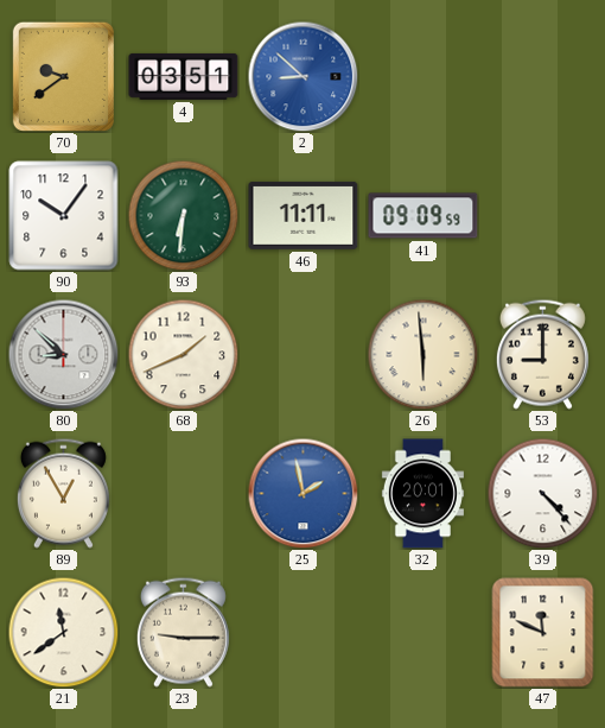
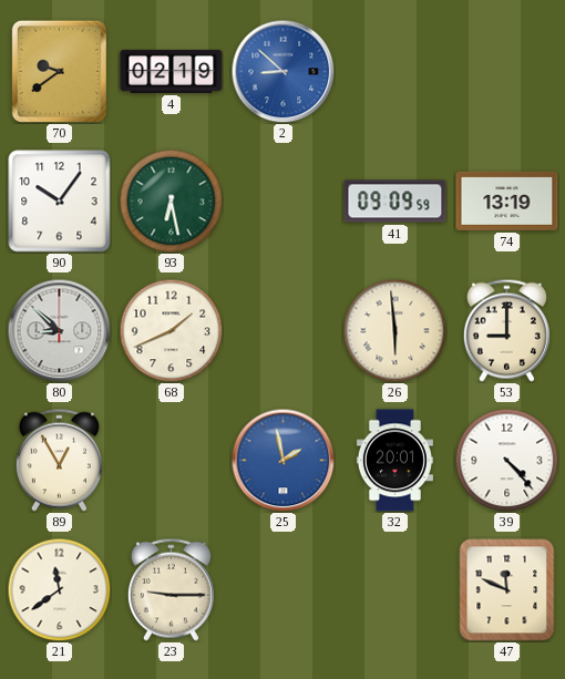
4: 03:51 -> 02:19
93: 6:31 -> 6:28
46: 11:11 -> none
74: none -> 13:19
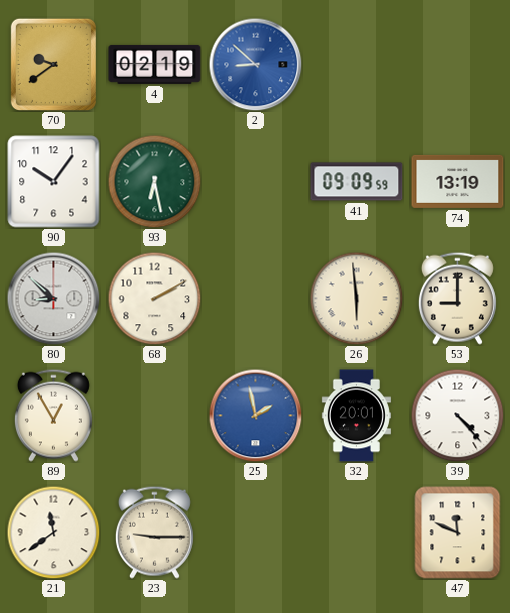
68: 1:41 -> 2:10
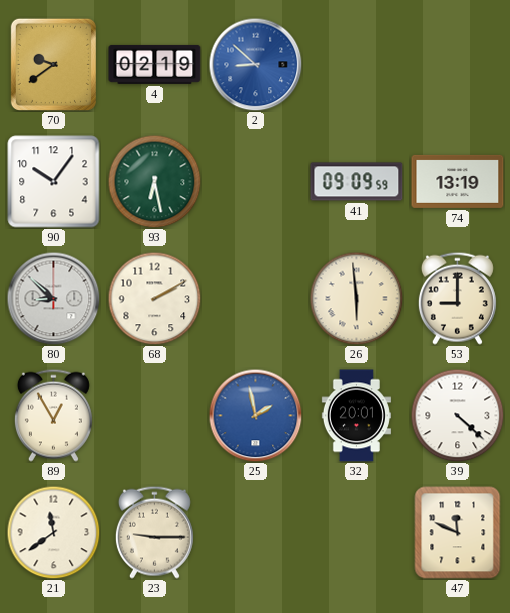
39: 4:23 -> 4:22
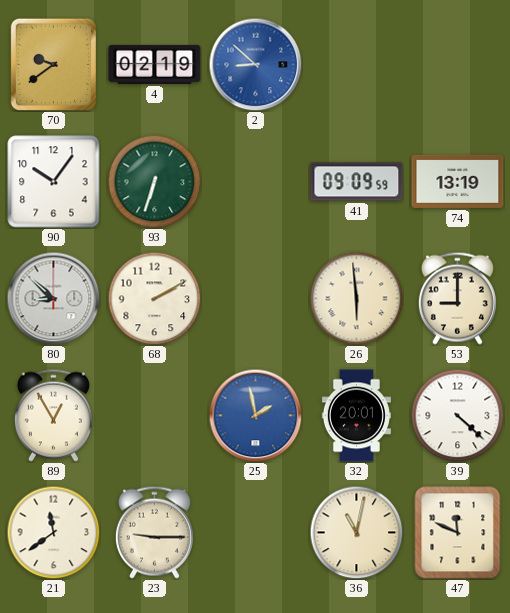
93: 6:28 -> 6:33
36: none -> 11:02
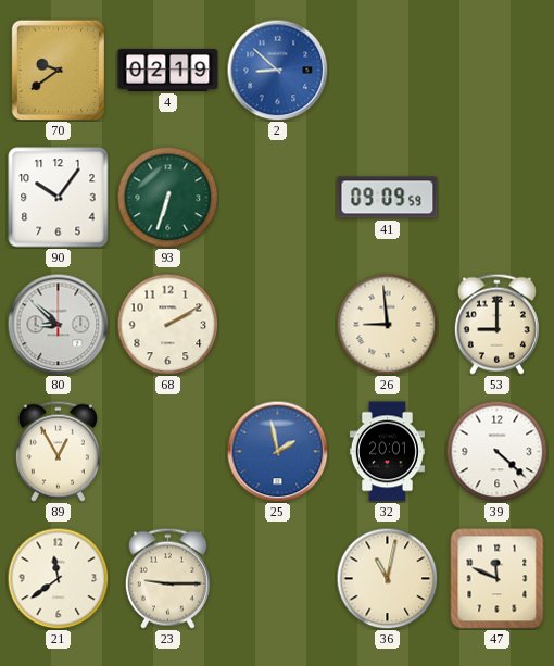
74: 13:19 -> none
26: 5:59 -> 8:59
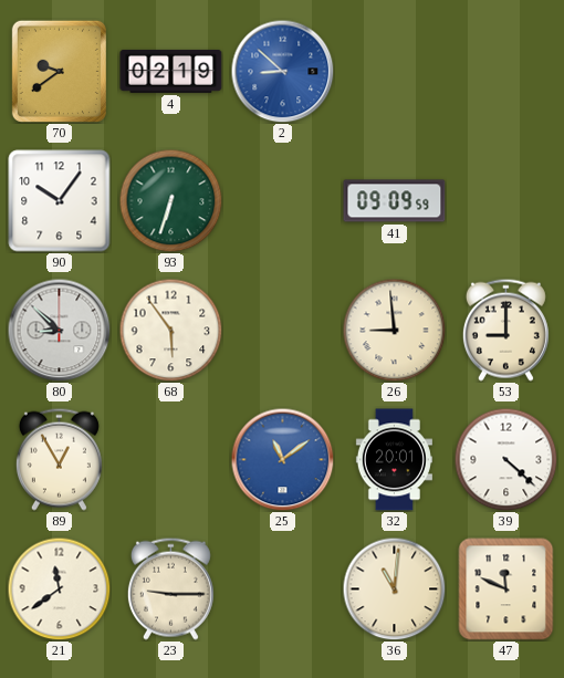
68: 2:10 -> 5:54
25: 1:58 -> 11:09
36: 11:02 -> 11:01
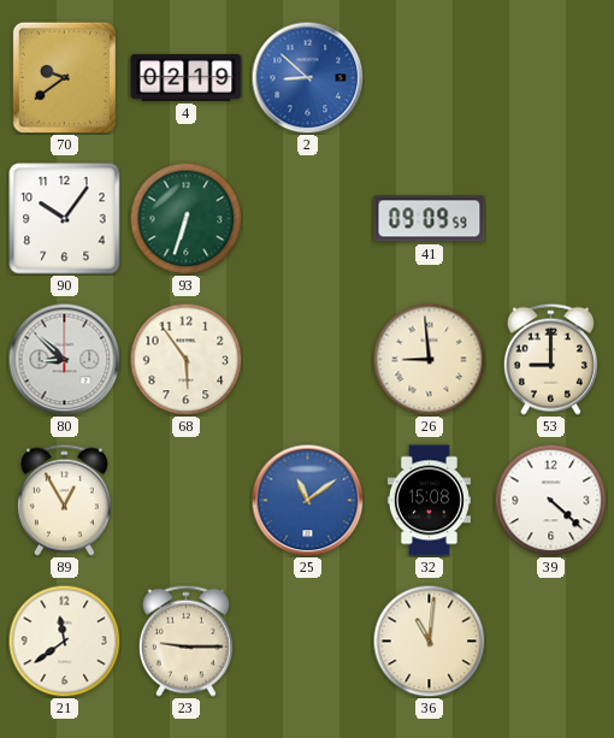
32: 20:01 -> 15:08
47: 11:49 -> none
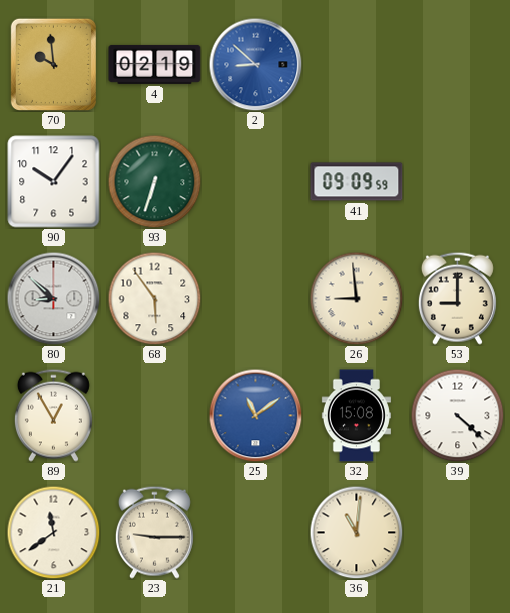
70: 9:39 -> 9:59
